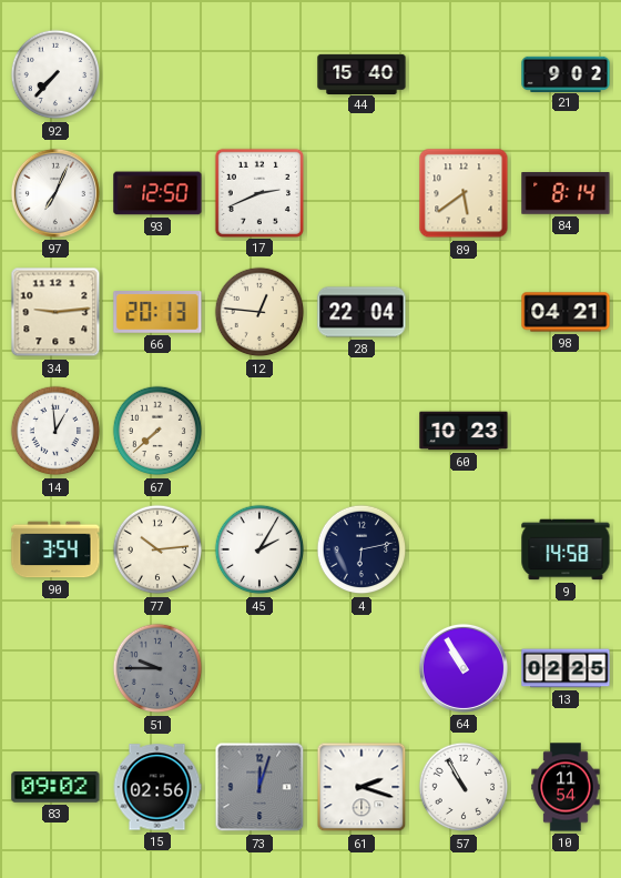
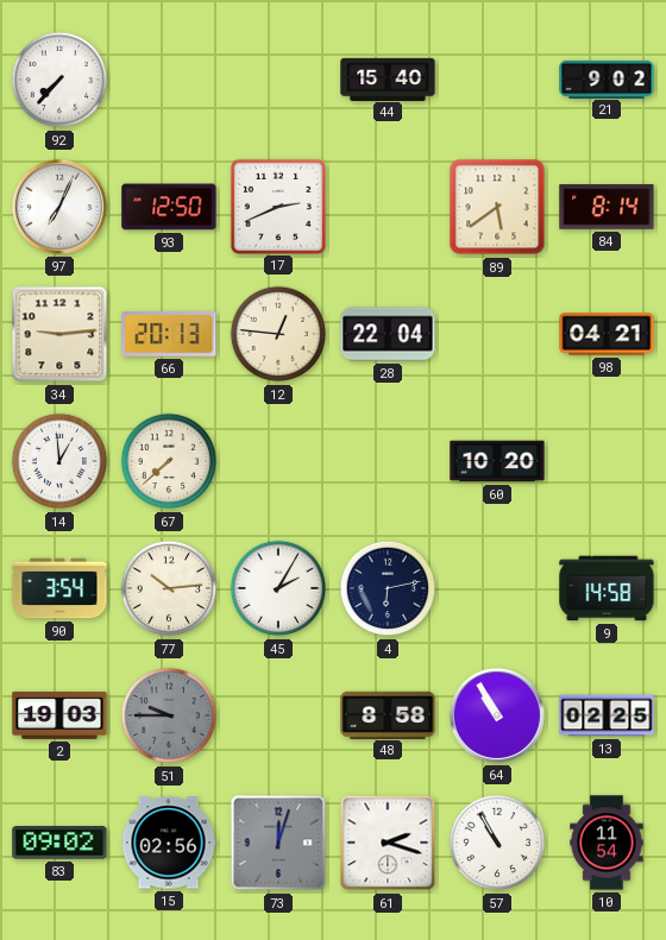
60: 10:23 -> 10:20
2: none -> 19:03
48: none -> 8:58
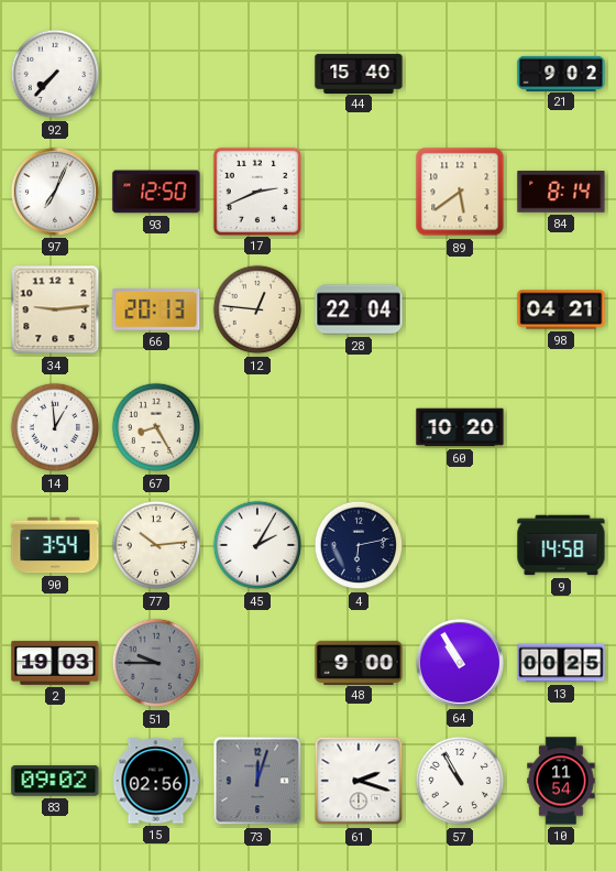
67: 7:38 -> 8:25
48: 8:58 -> 9:00
13: 02:25 -> 00:25
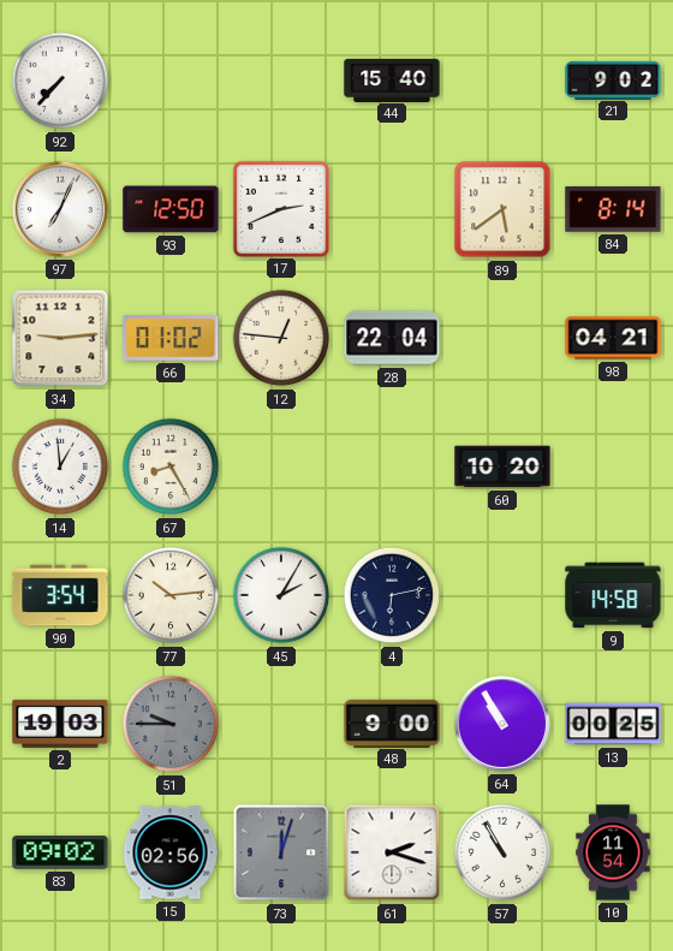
66: 20:13 -> 01:02
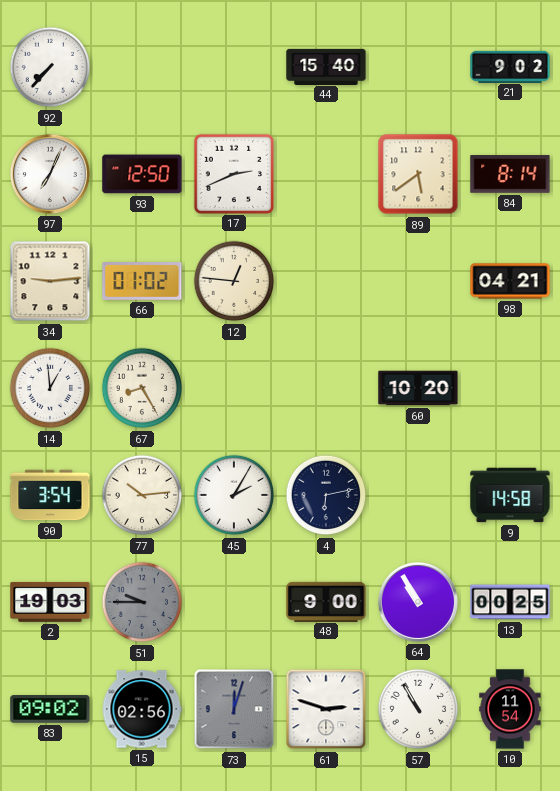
28: 22:04 -> none
61: 2:18 -> 2:48
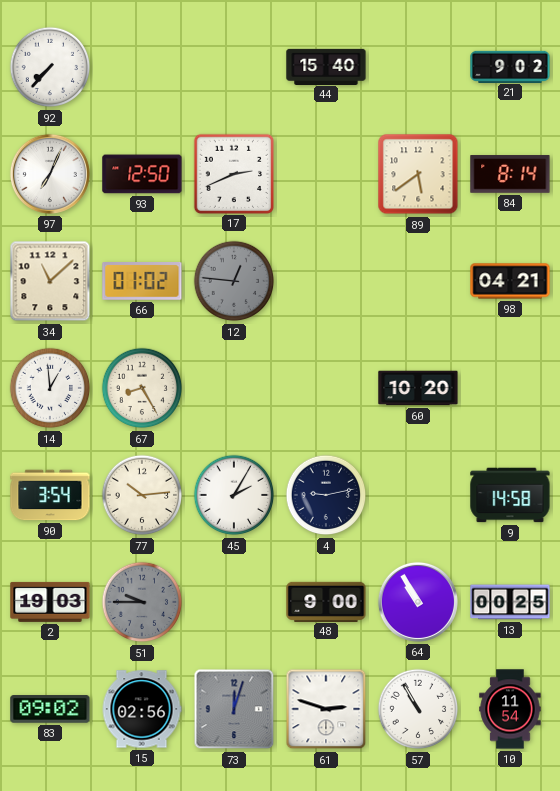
34: 9:14 -> 11:08
12 dial: cream -> grey
4: 6:13 -> 9:13
